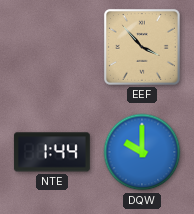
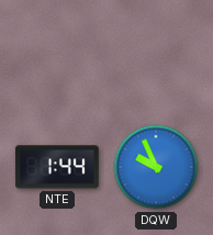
EEF: 3:53 -> none
DQW: 10:00 -> 9:56
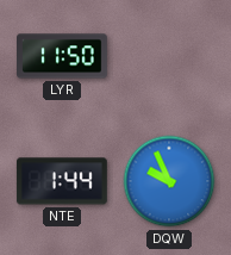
LYR: none -> 11:50
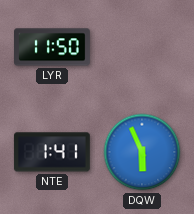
NTE: 1:44 -> 1:41
DQW: 9:56 -> 5:56
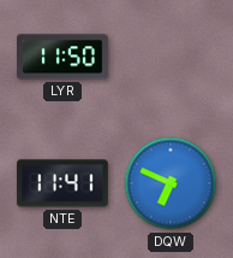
NTE: 1:41 -> 11:41
DQW: 5:56 -> 6:49
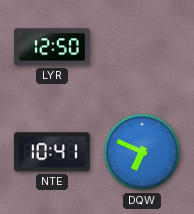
LYR: 11:50 -> 12:50
NTE: 11:41 -> 10:41
